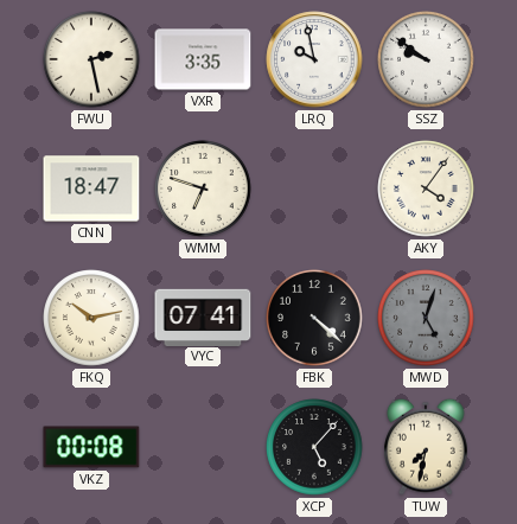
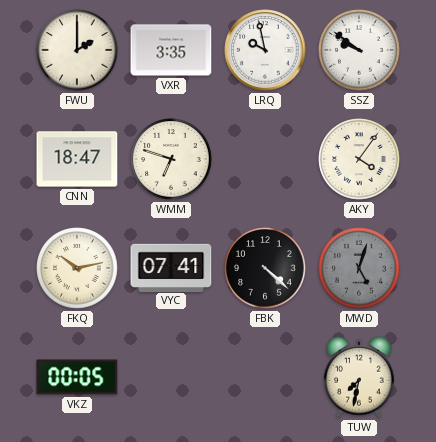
FWU: 2:28 -> 2:00
VKZ: 00:08 -> 00:05
XCP: 5:07 -> none
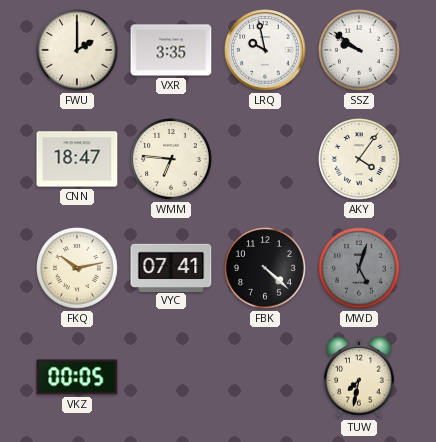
WMM: 6:48 -> 6:46
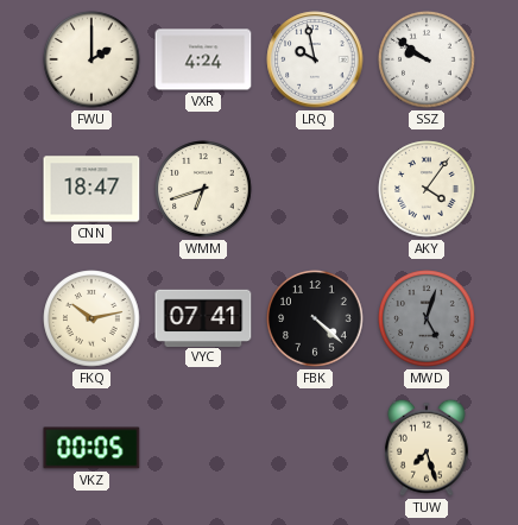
VXR: 3:35 -> 4:24
WMM: 6:46 -> 6:42
TUW: 7:32 -> 7:27
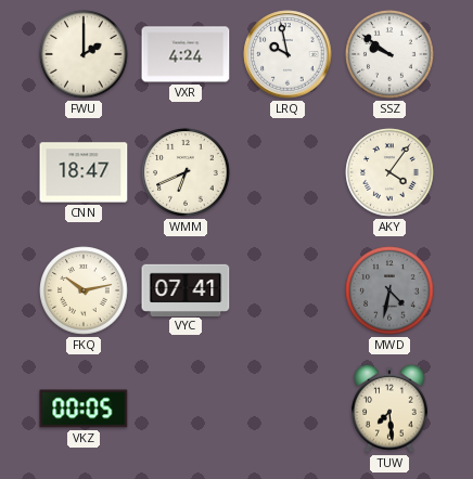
WMM: 6:42 -> 6:41
FBK: 4:22 -> none
MWD: 5:03 -> 4:32
TUW: 7:27 -> 7:29
